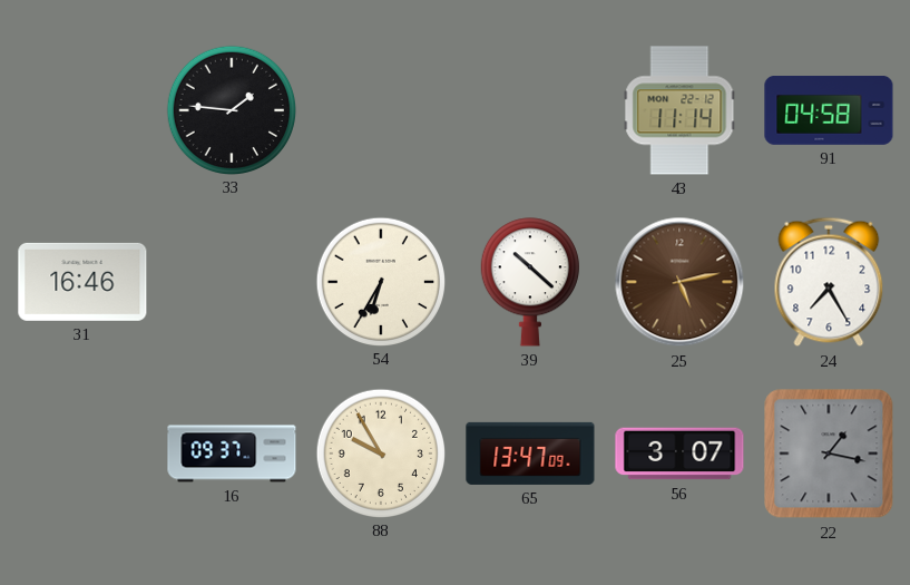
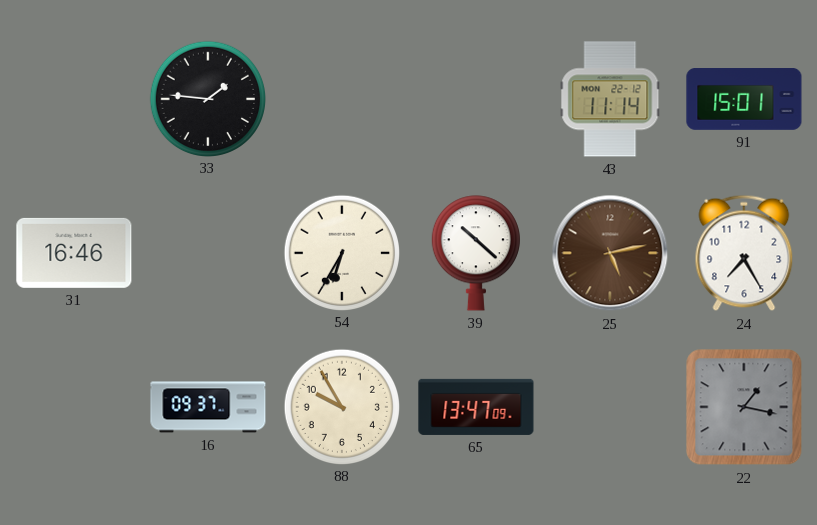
91: 04:58 -> 15:01
56: 3:07 -> none
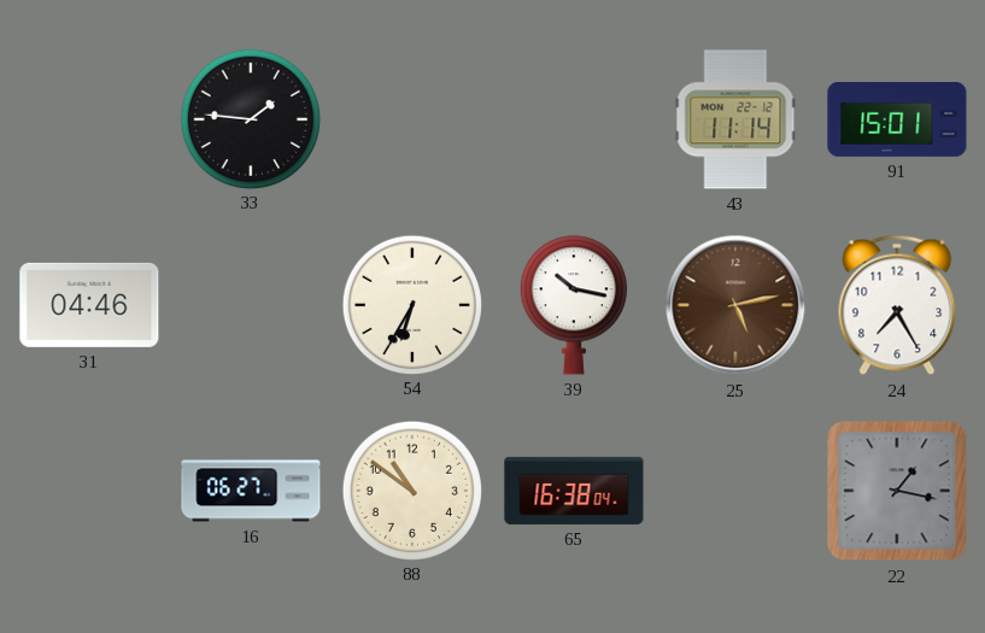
31: 16:46 -> 04:46
39: 10:22 -> 10:17
16: 09:37 -> 06:27
88: 9:55 -> 10:51
65: 13:47 -> 16:38
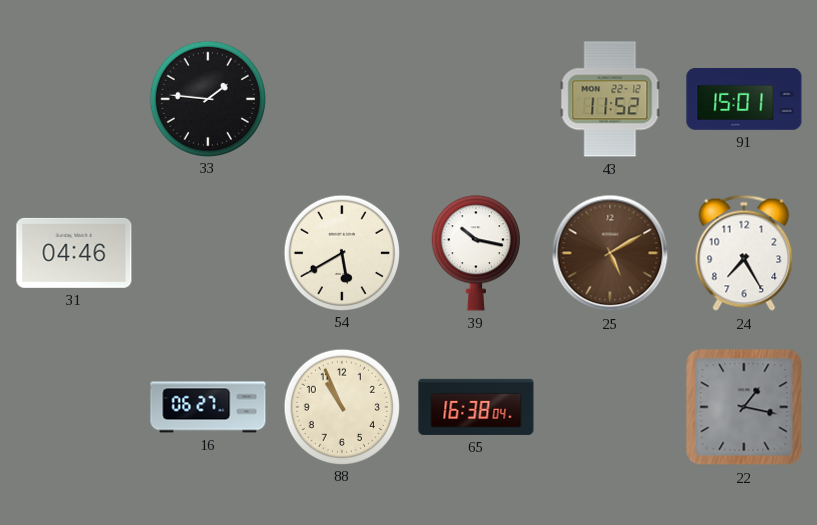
43: 11:14 -> 11:52
54: 6:35 -> 5:40
25: 5:13 -> 5:10
88: 10:51 -> 10:56
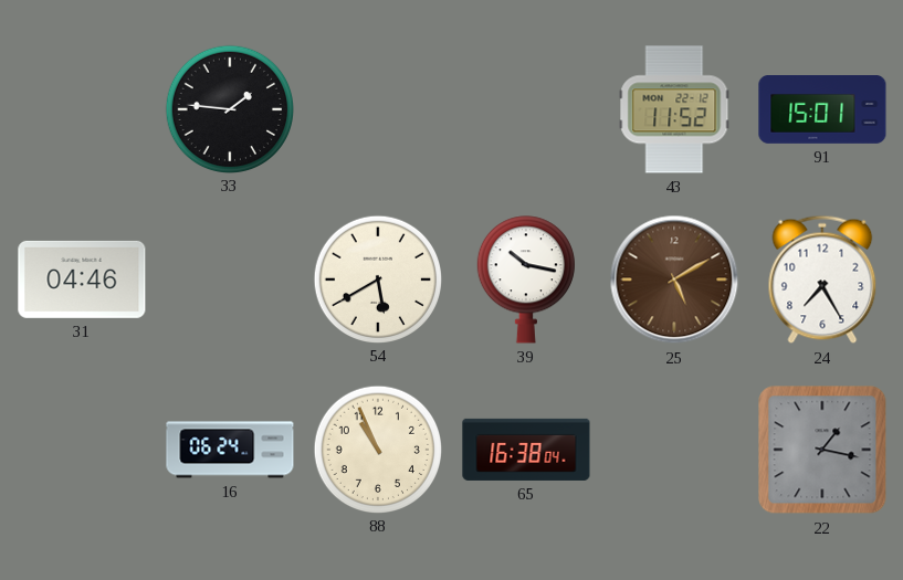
16: 06:27 -> 06:24
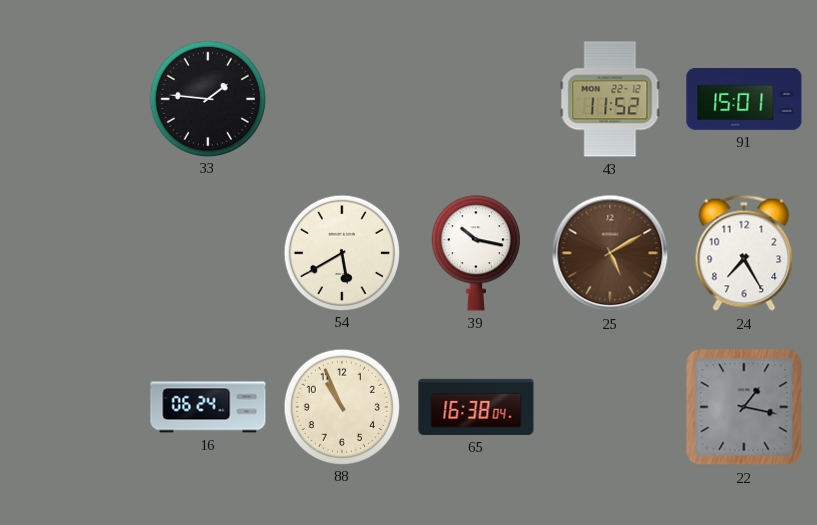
31: 04:46 -> none
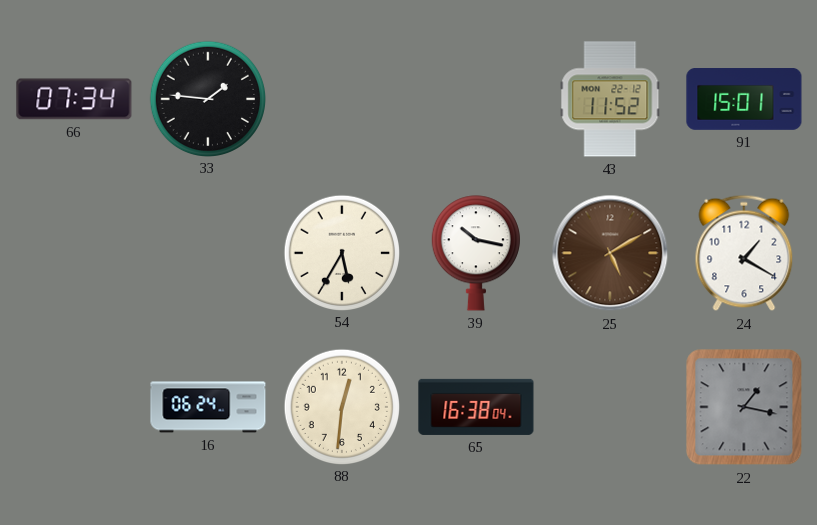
66: none -> 07:34
54: 5:40 -> 5:35
24: 7:25 -> 1:20
88: 10:56 -> 12:31
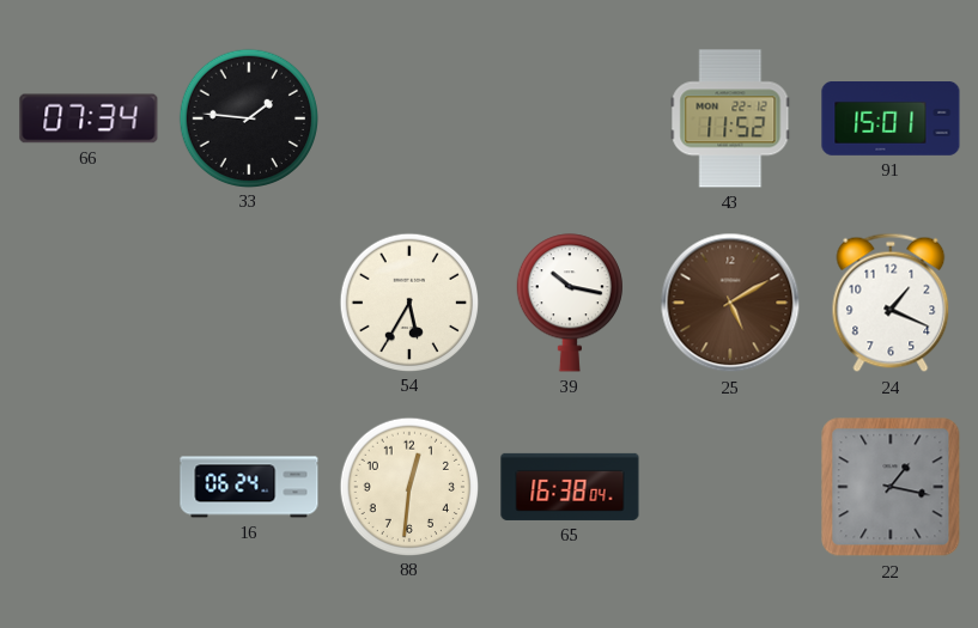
24: 1:20 -> 1:19
